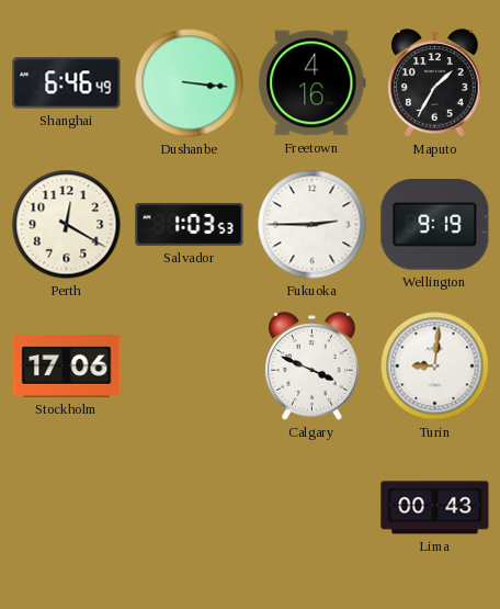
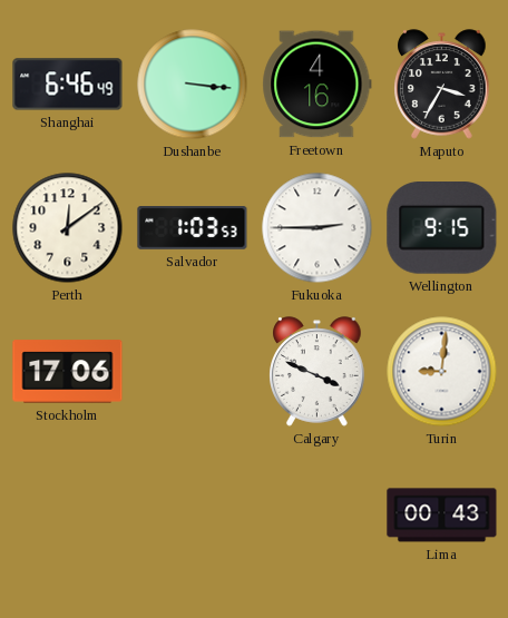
Maputo: 1:35 -> 3:35
Perth: 12:20 -> 12:09
Wellington: 9:19 -> 9:15
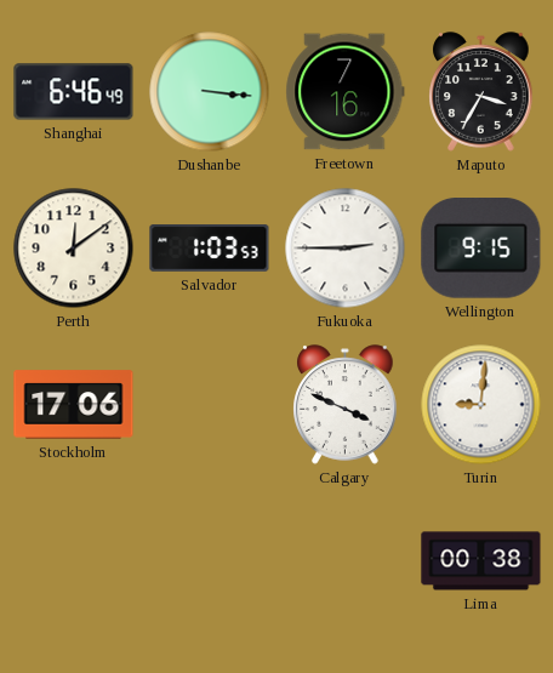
Freetown: 4:16 -> 7:16
Lima: 00:43 -> 00:38
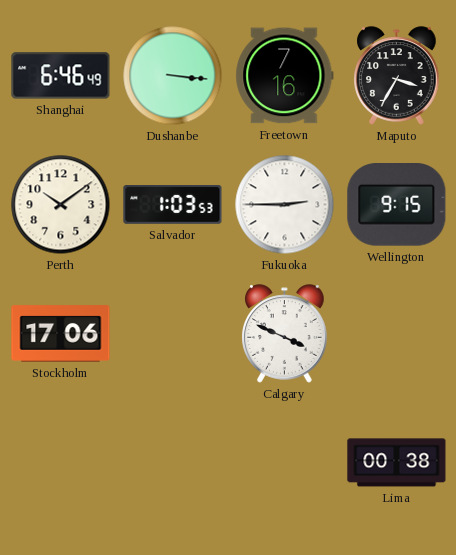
Perth: 12:09 -> 10:09
Turin: 9:01 -> none
